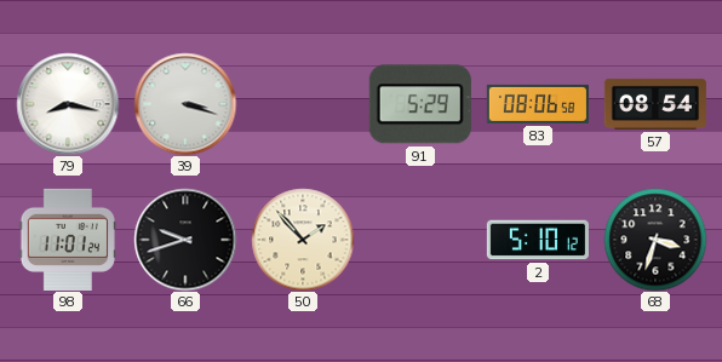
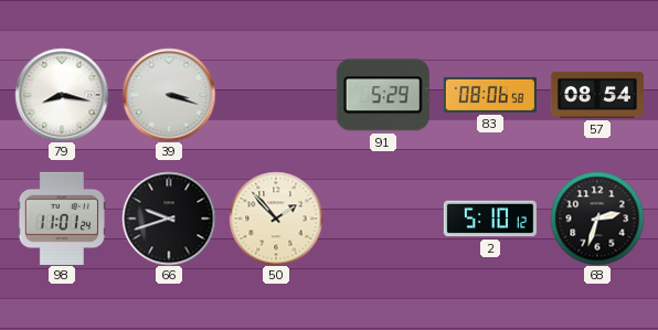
68: 3:33 -> 2:33
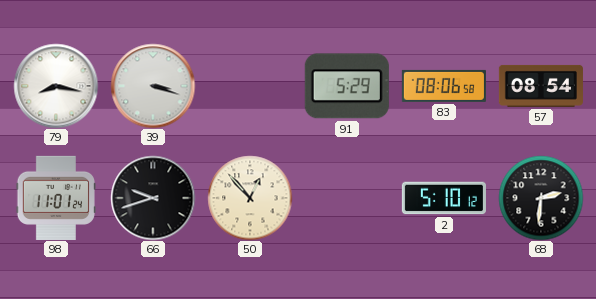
50: 1:53 -> 12:53
68: 2:33 -> 2:31
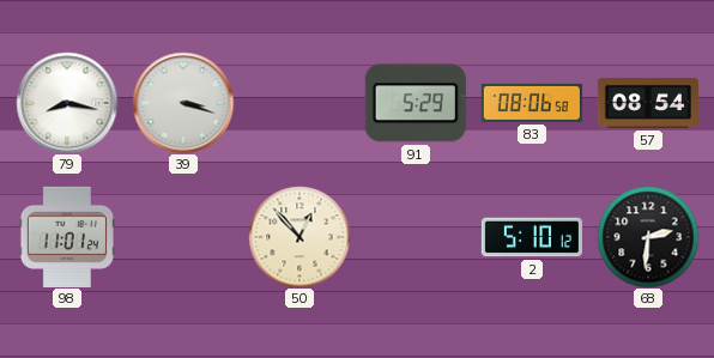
66: 9:42 -> none
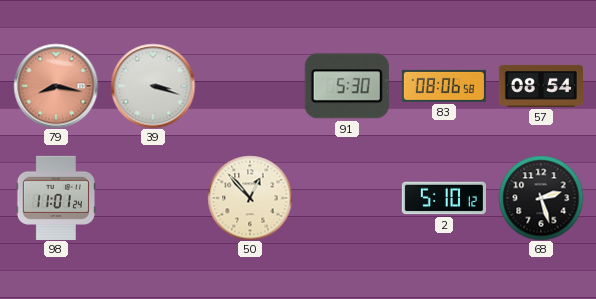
79 dial: white -> salmon
91: 5:29 -> 5:30
68: 2:31 -> 2:27
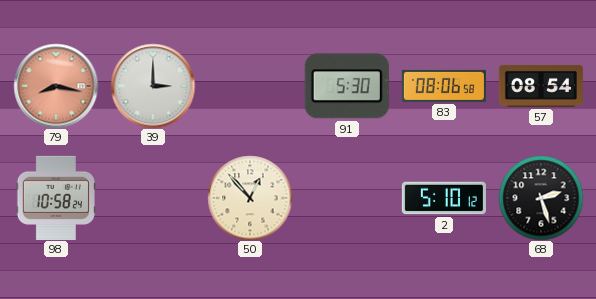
39: 3:18 -> 3:00
98: 11:01 -> 10:58
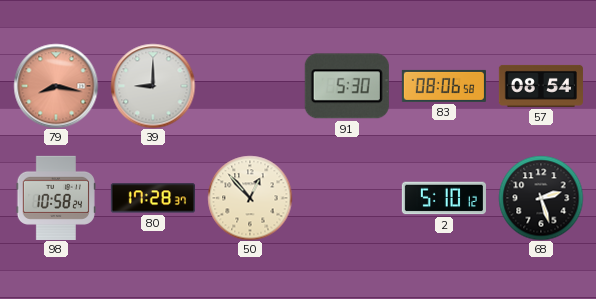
39: 3:00 -> 9:00
80: none -> 17:28
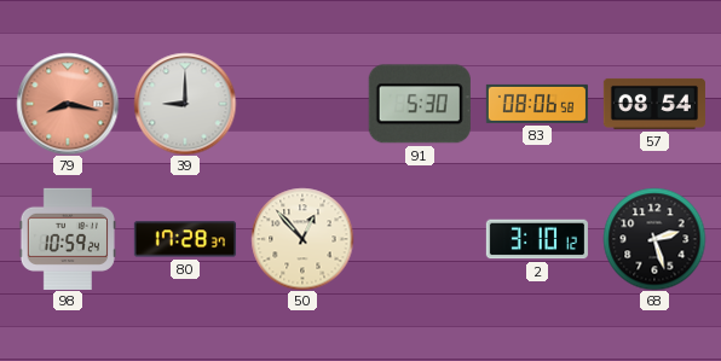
98: 10:58 -> 10:59
2: 5:10 -> 3:10
